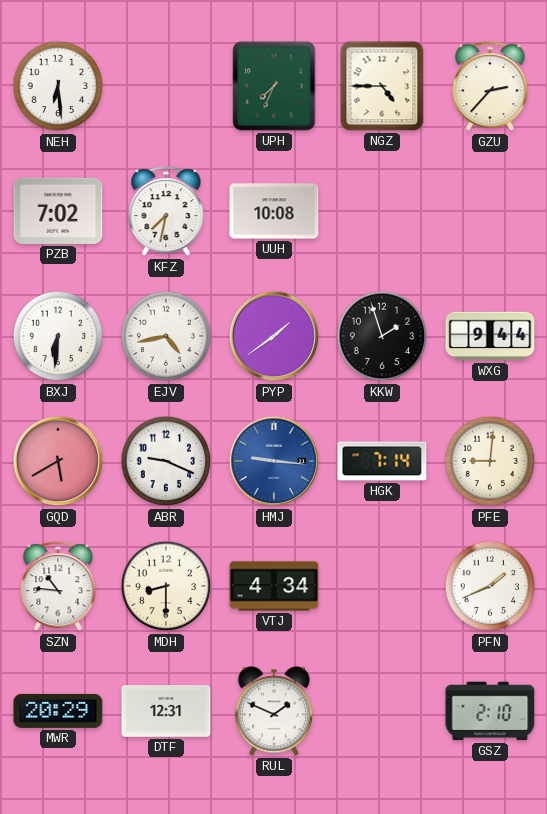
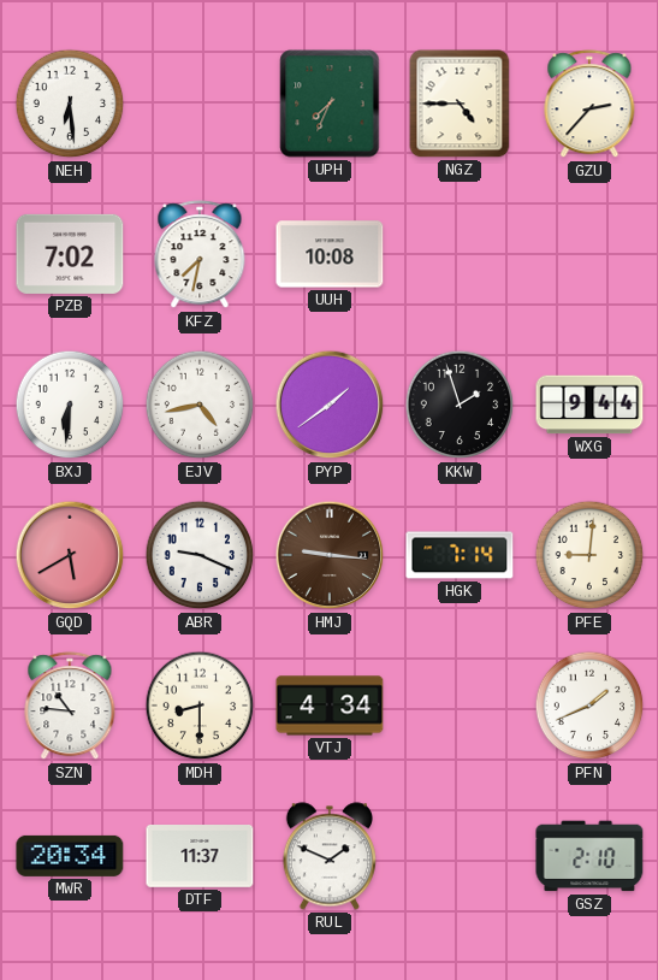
HMJ dial: blue -> brown
MWR: 20:29 -> 20:34
DTF: 12:31 -> 11:37
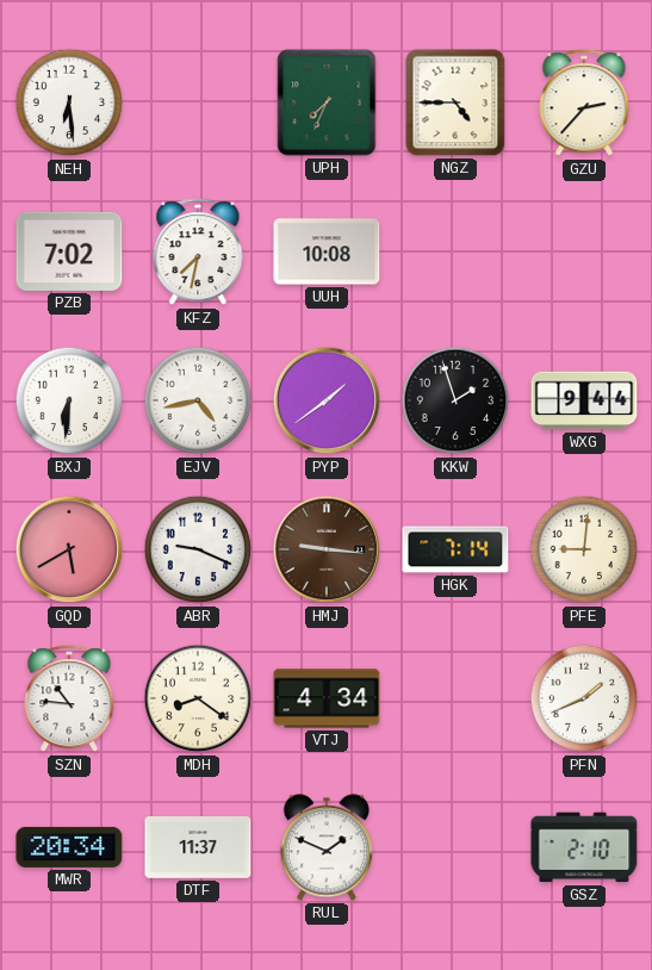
MDH: 8:30 -> 8:21
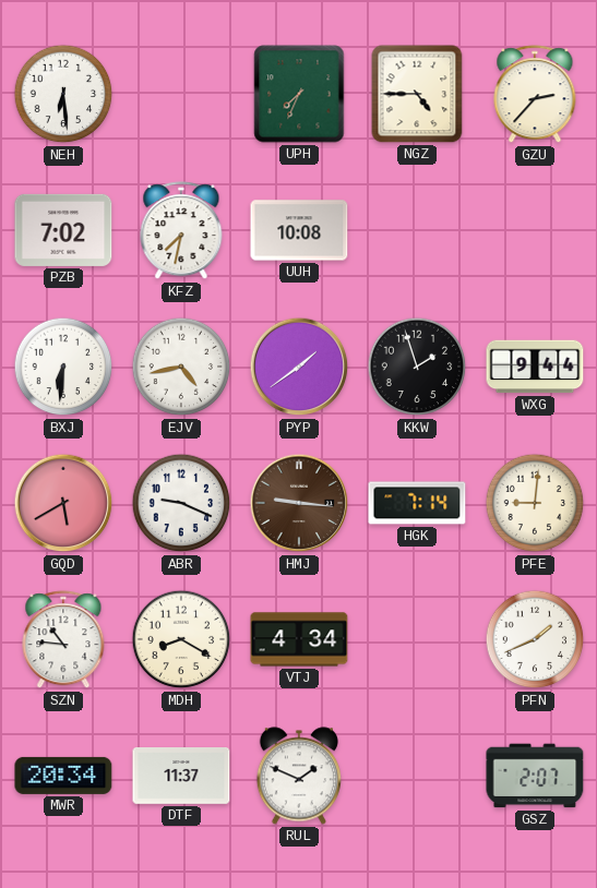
MDH: 8:21 -> 8:20
GSZ: 2:10 -> 2:07
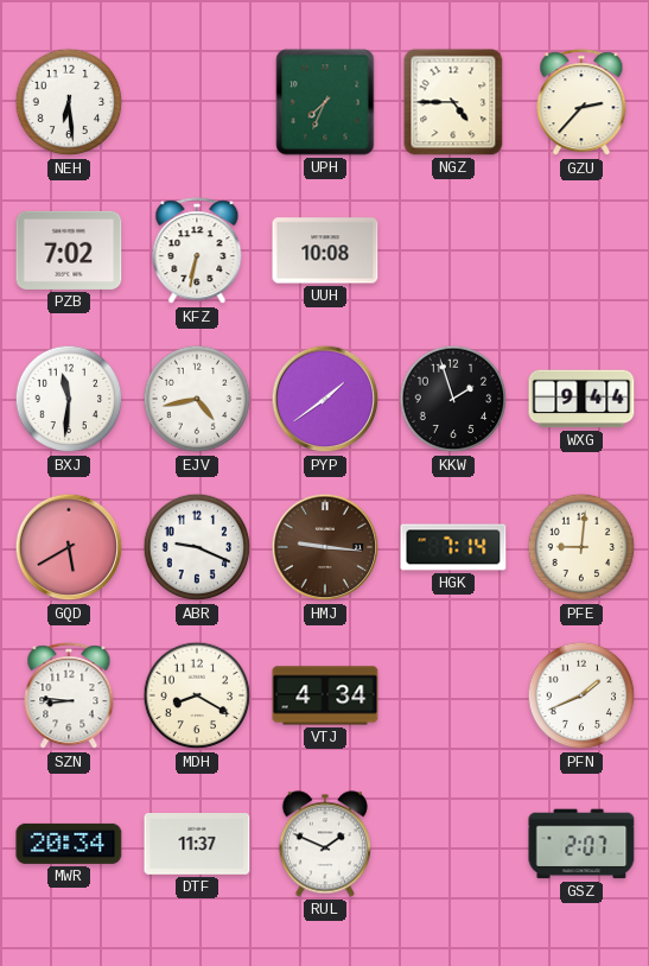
KFZ: 7:32 -> 6:32
BXJ: 6:31 -> 11:31
SZN: 10:46 -> 8:46
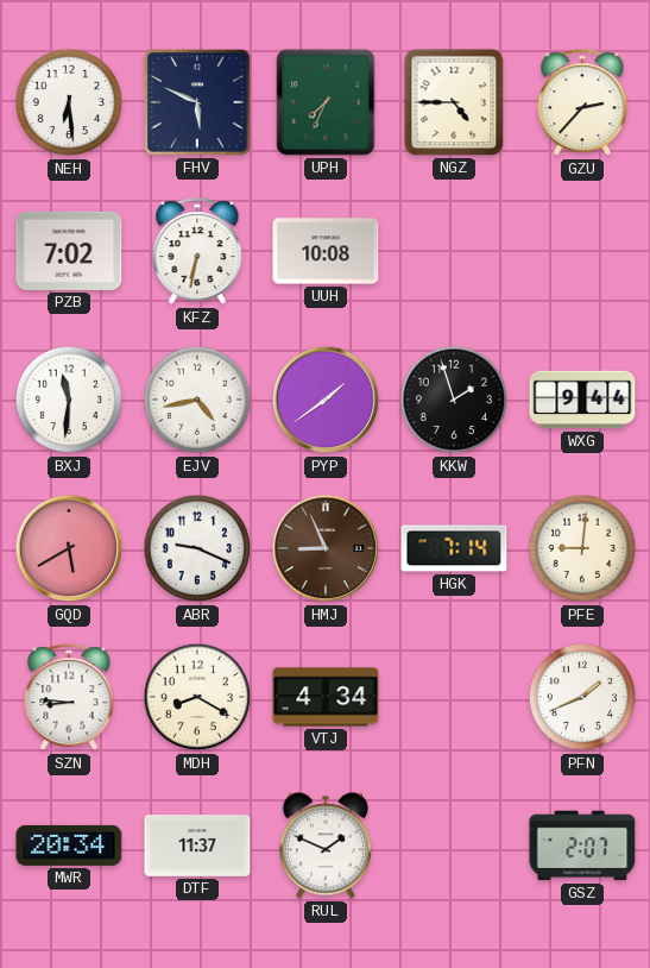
FHV: none -> 5:49
HMJ: 9:16 -> 8:56
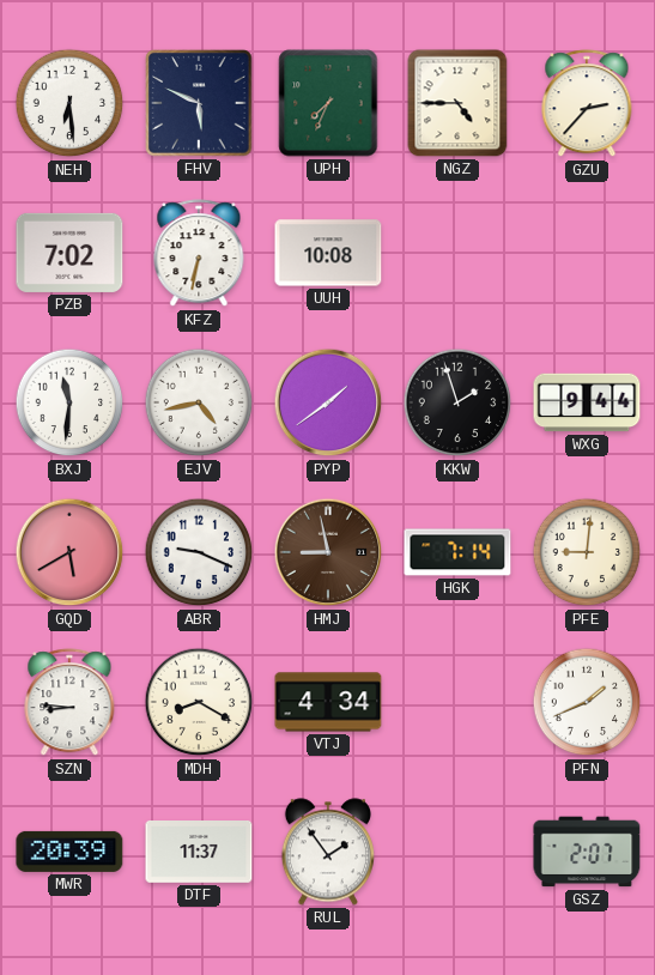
HMJ: 8:56 -> 8:58
MWR: 20:34 -> 20:39
RUL: 1:49 -> 1:54
